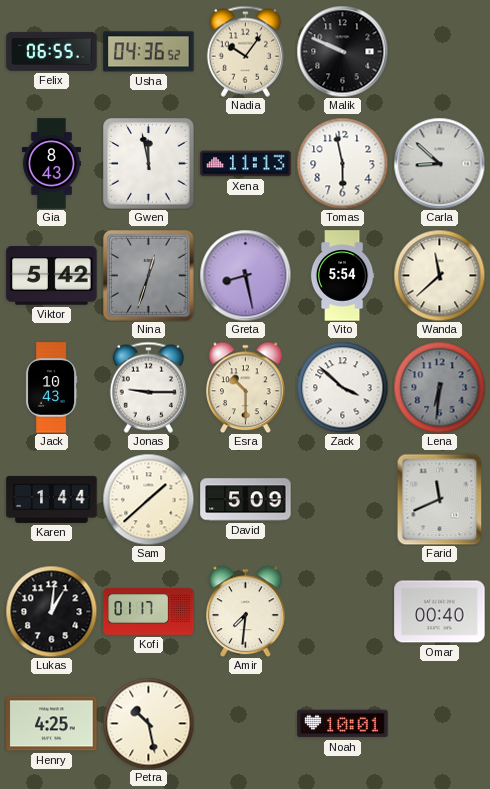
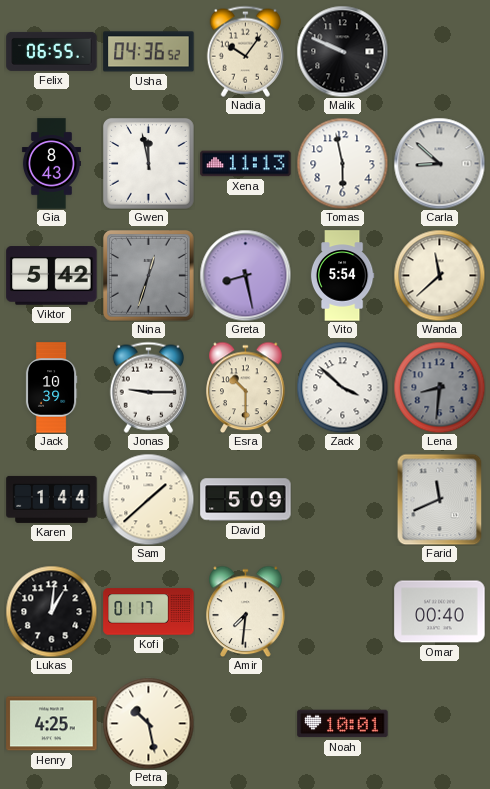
Jack: 10:43 -> 10:39
Lena: 6:31 -> 8:31
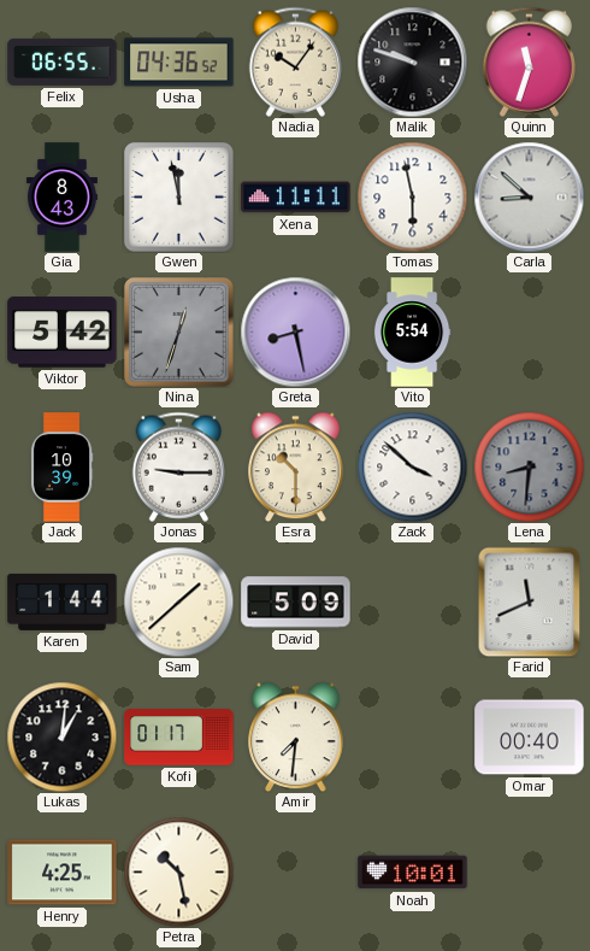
Malik: 9:49 -> 9:48
Quinn: none -> 11:33
Xena: 11:13 -> 11:11
Wanda: 11:38 -> none
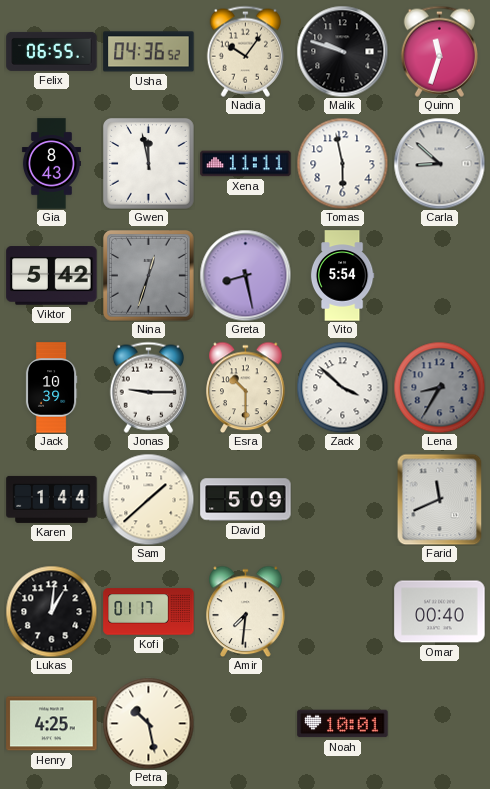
Lena: 8:31 -> 8:35
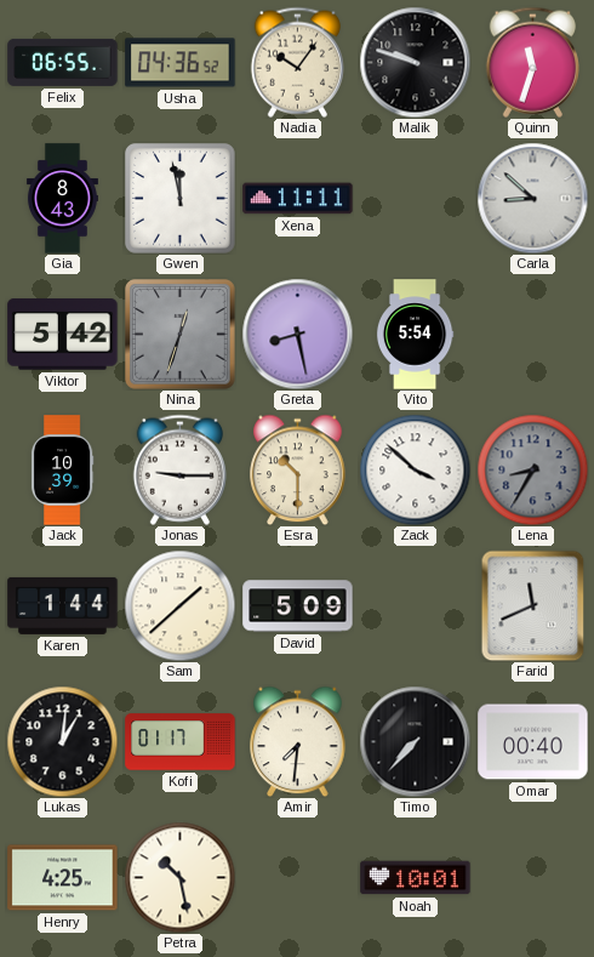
Tomas: 5:58 -> none
Timo: none -> 7:37
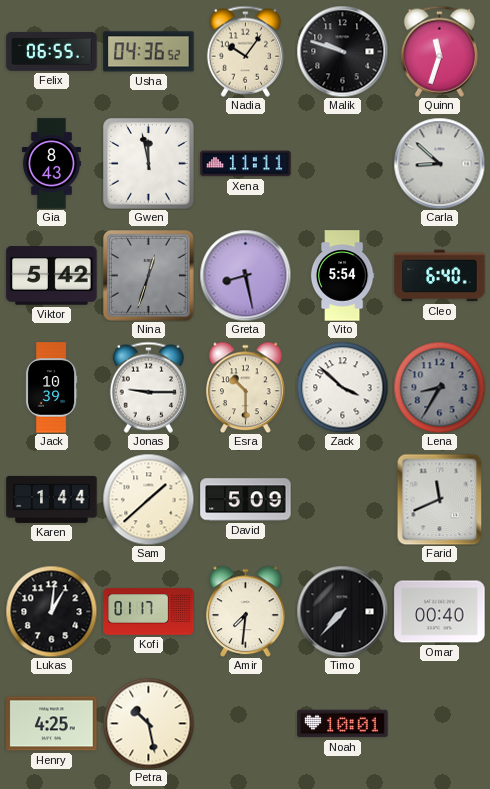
Cleo: none -> 6:40
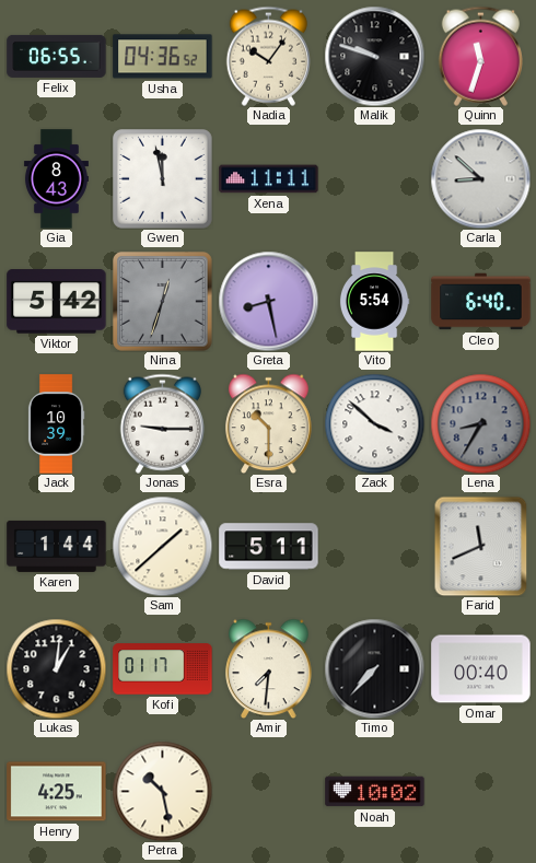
David: 5:09 -> 5:11
Noah: 10:01 -> 10:02
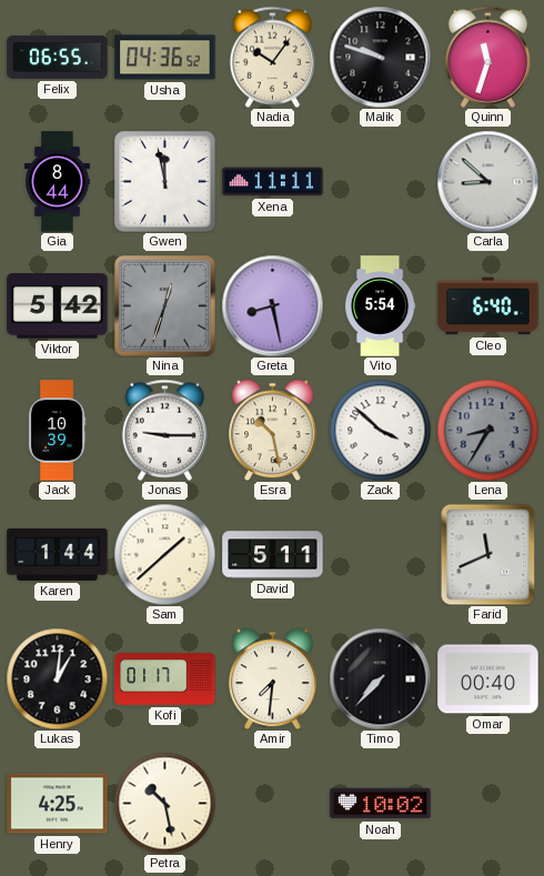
Gia: 8:43 -> 8:44
Esra: 10:30 -> 10:28
